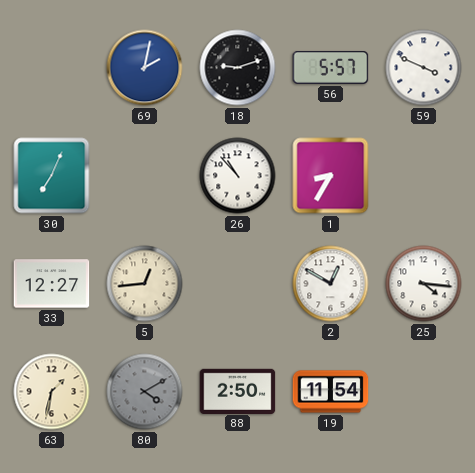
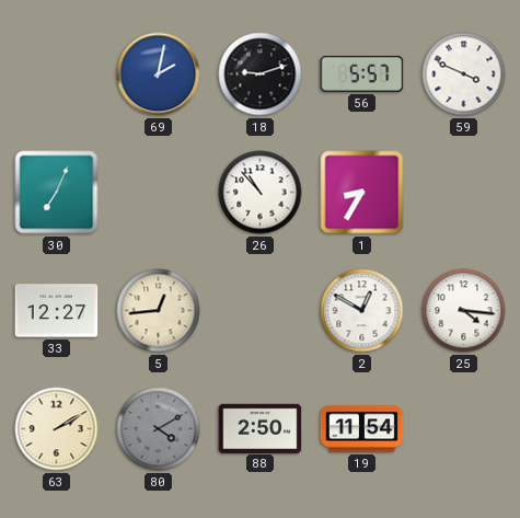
63: 1:32 -> 2:10
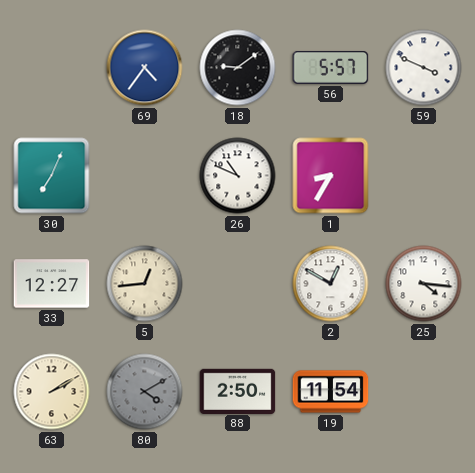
69: 2:02 -> 4:36
18: 9:12 -> 9:09
26: 10:53 -> 10:49
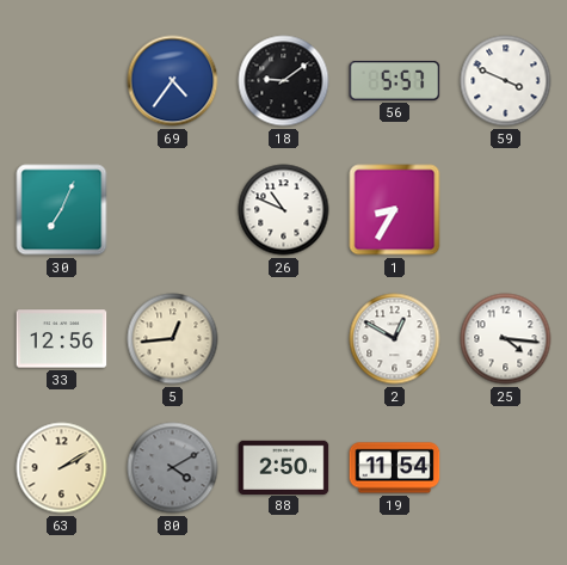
33: 12:27 -> 12:56
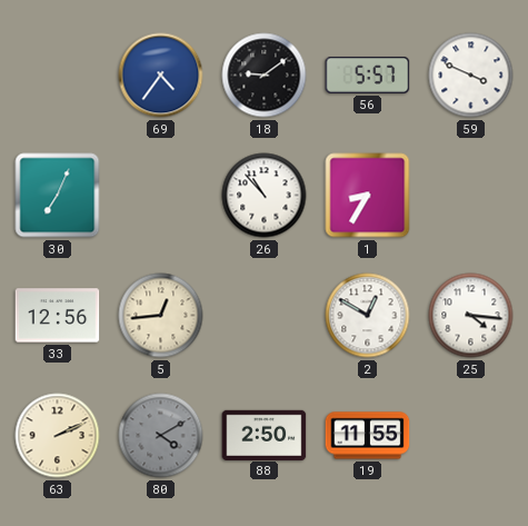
26: 10:49 -> 10:53
63: 2:10 -> 2:11
19: 11:54 -> 11:55
